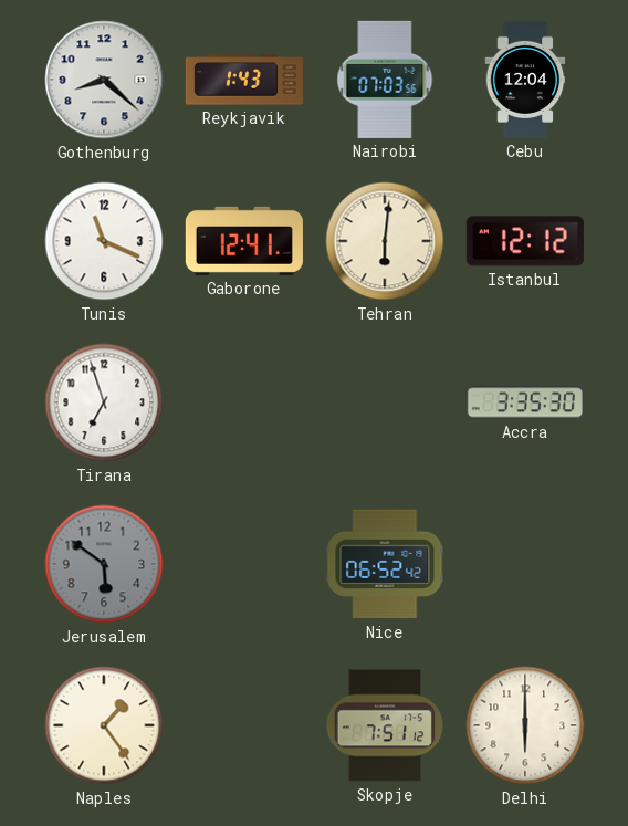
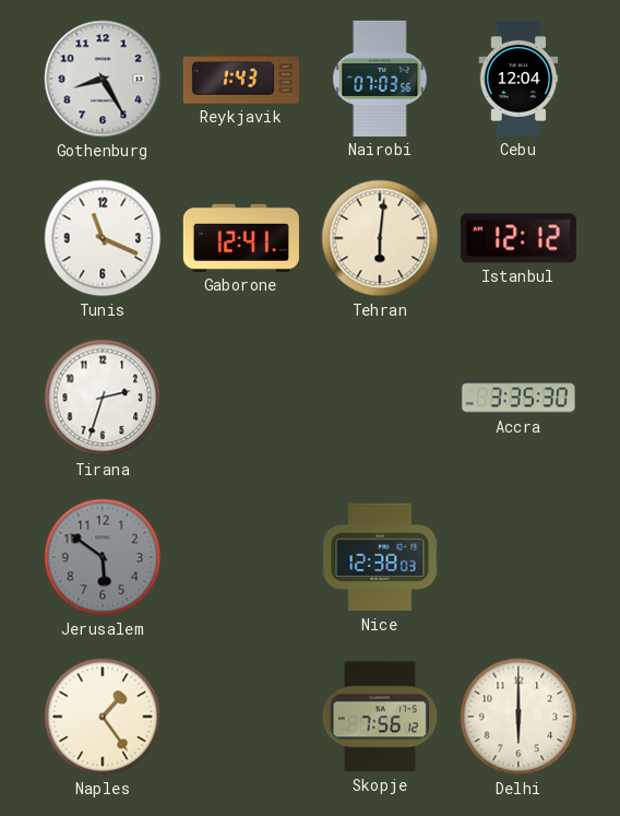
Gothenburg: 8:22 -> 8:25
Tirana: 6:57 -> 2:33
Nice: 06:52 -> 12:38
Skopje: 7:51 -> 7:56
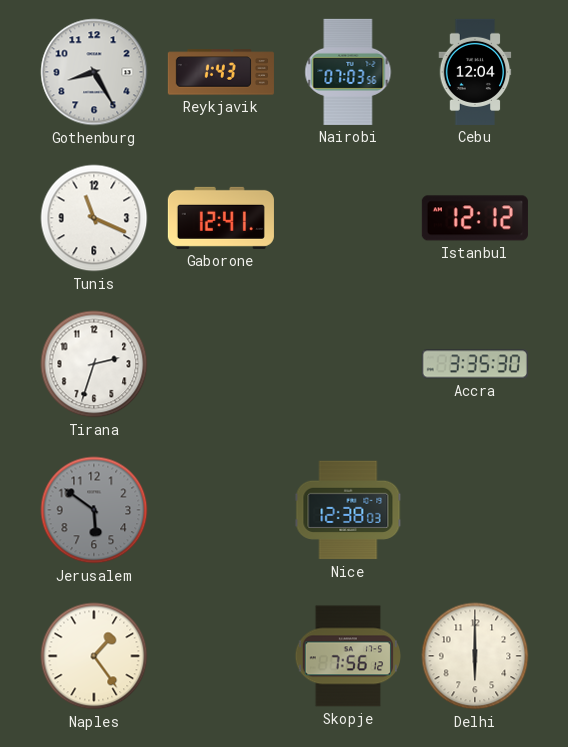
Tehran: 6:01 -> none
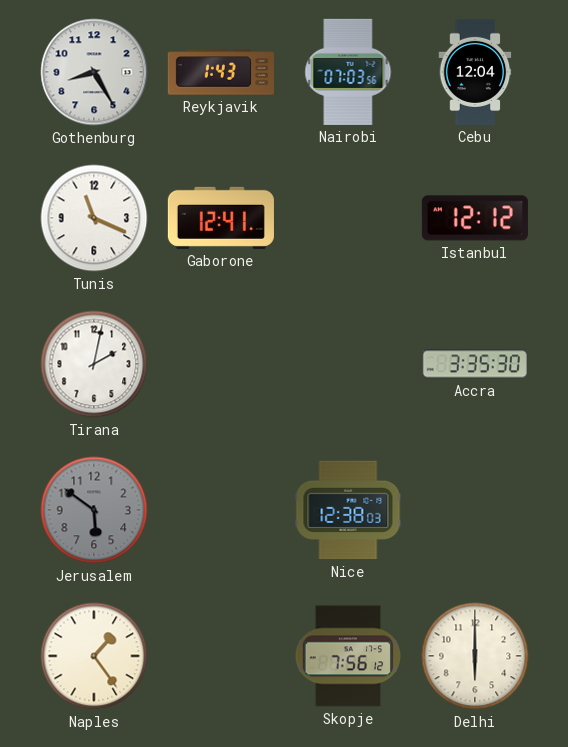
Tirana: 2:33 -> 2:02
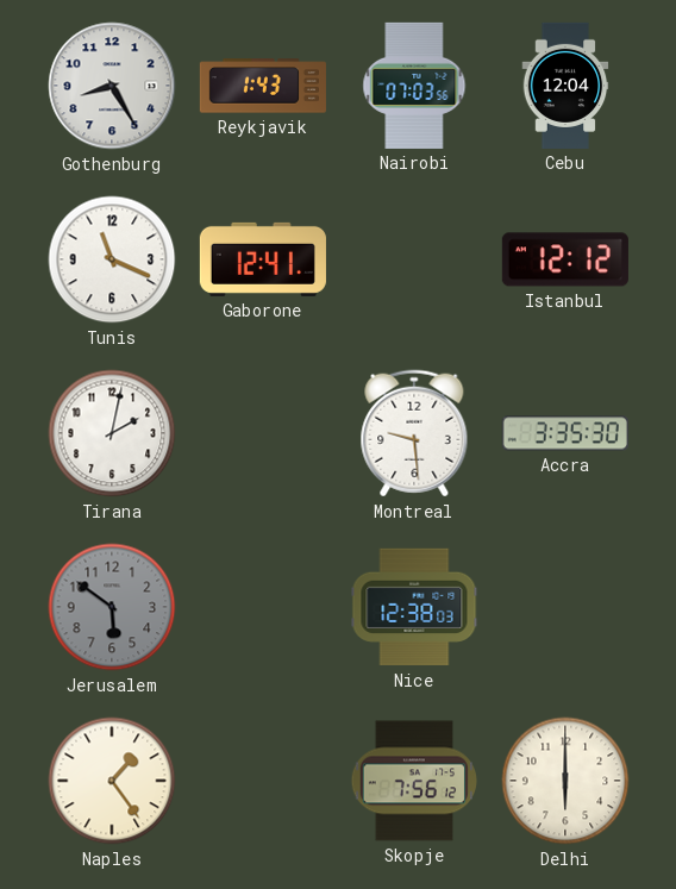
Montreal: none -> 9:29
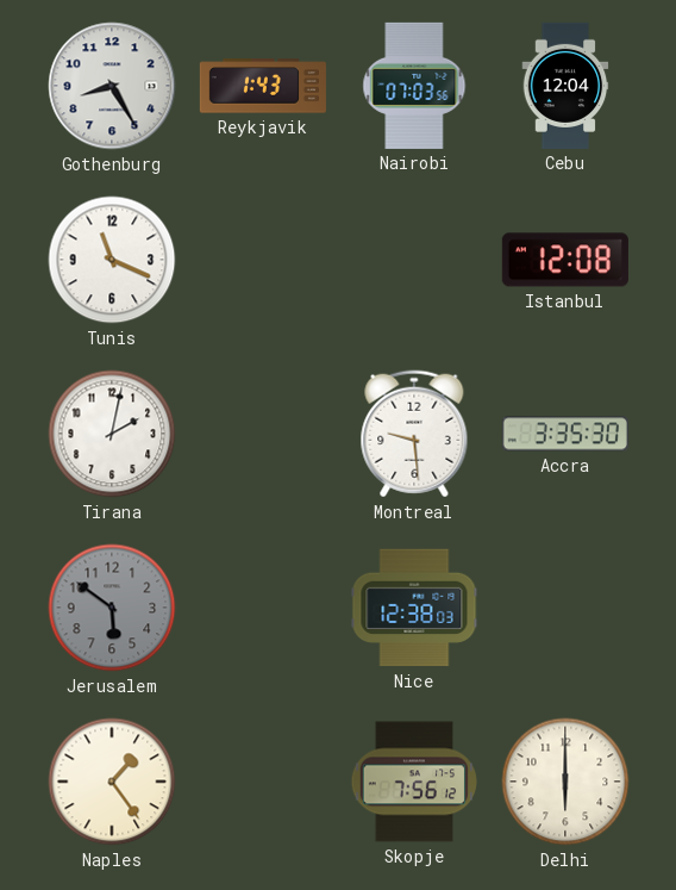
Gaborone: 12:41 -> none
Istanbul: 12:12 -> 12:08
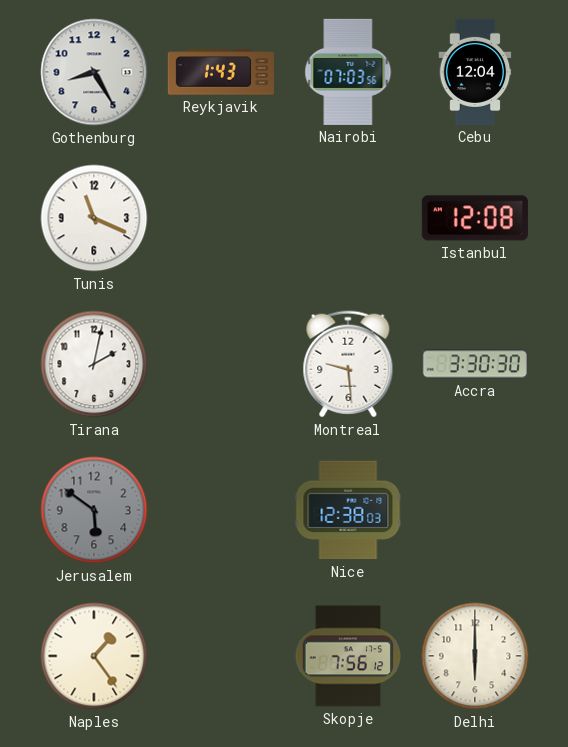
Accra: 3:35 -> 3:30
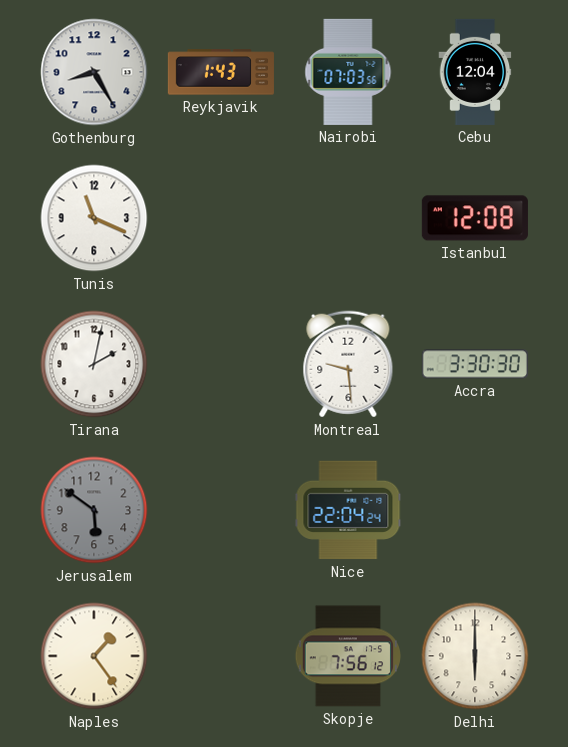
Nice: 12:38 -> 22:04
